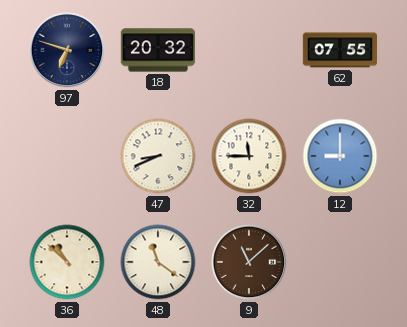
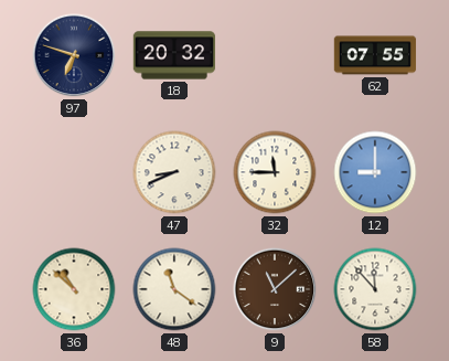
58: none -> 11:53
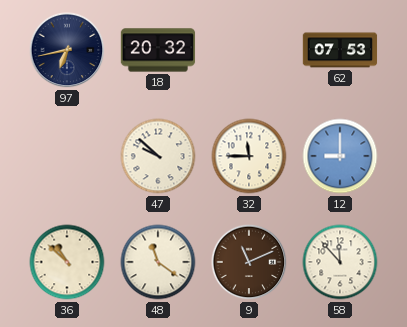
97: 6:48 -> 6:43
62: 07:55 -> 07:53
47: 8:41 -> 9:52
9: 11:08 -> 11:11
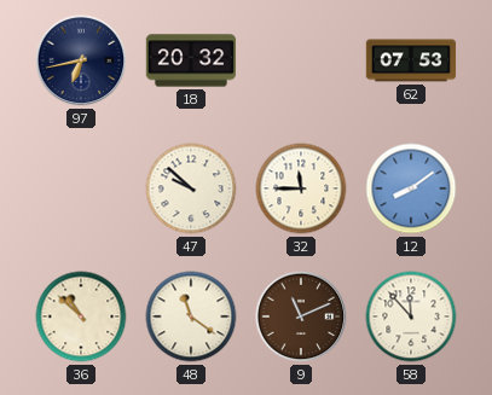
12: 9:00 -> 8:09
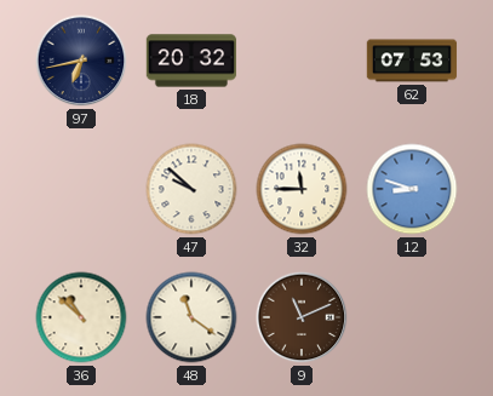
12: 8:09 -> 8:48
58: 11:53 -> none
